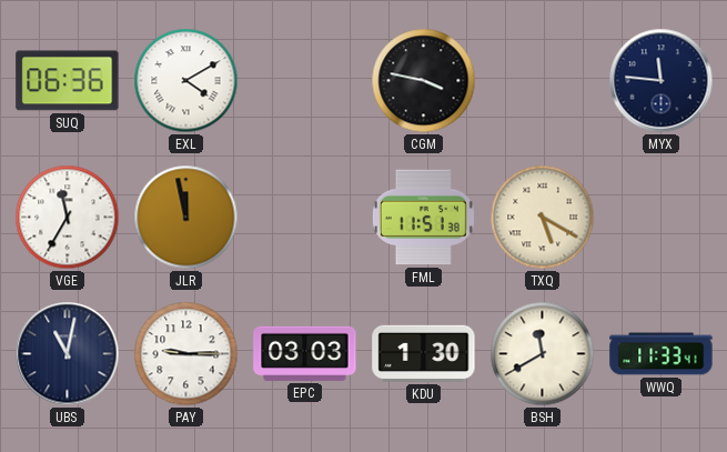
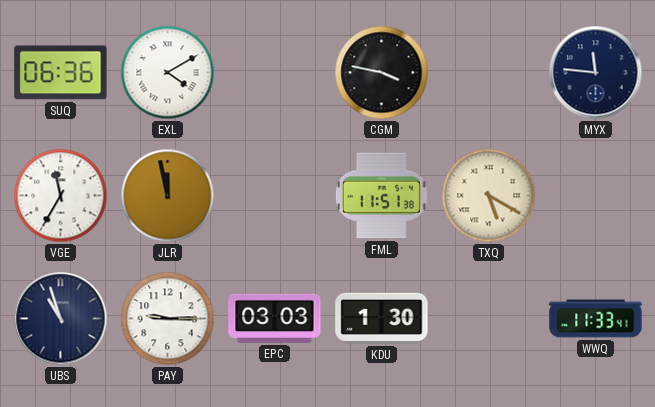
UBS: 11:02 -> 10:57
BSH: 11:40 -> none
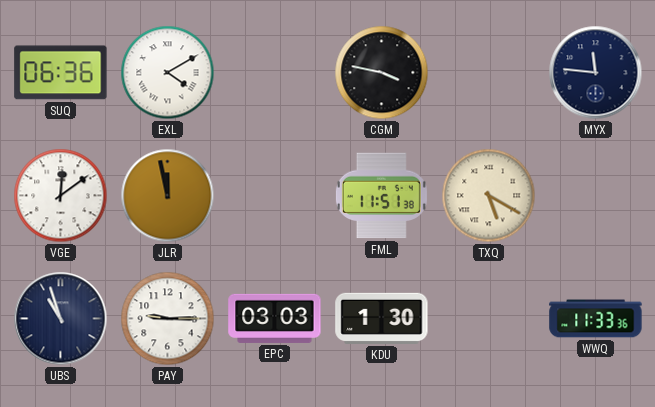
VGE: 11:35 -> 12:09
WWQ: 11:33:41 -> 11:33:36
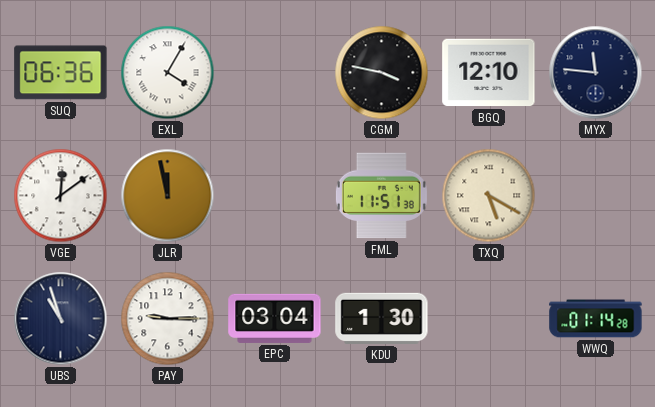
EXL: 4:10 -> 4:05
BGQ: none -> 12:10
EPC: 03:03 -> 03:04
WWQ: 11:33 -> 01:14
